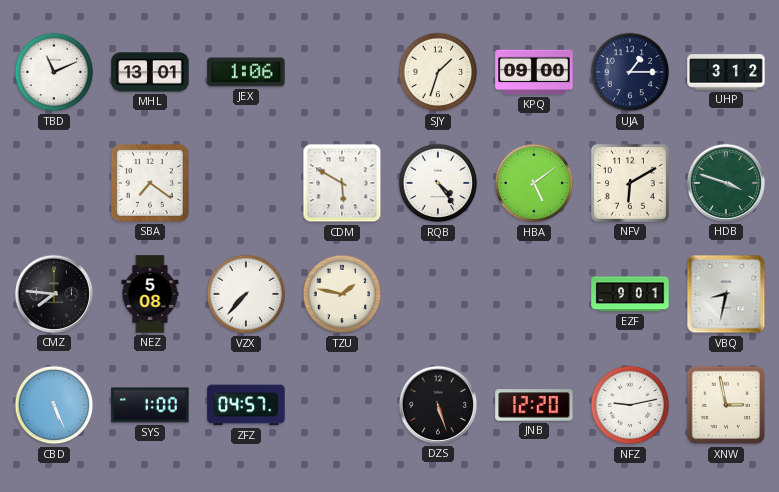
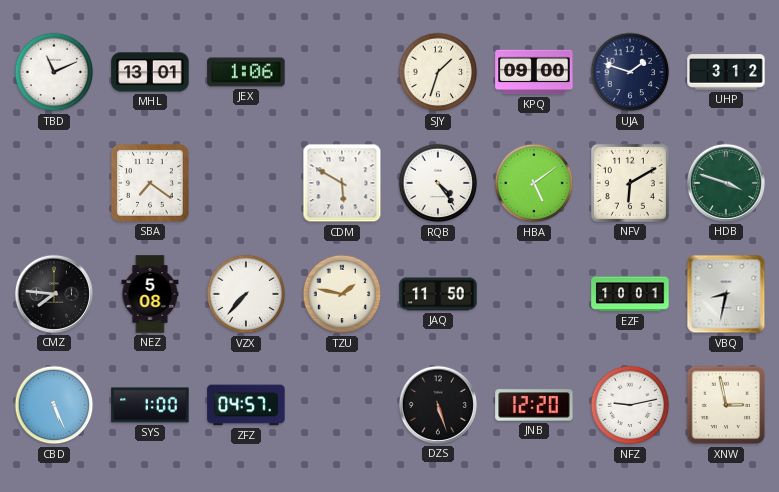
UJA: 1:15 -> 1:48
JAQ: none -> 11:50
EZF: 9:01 -> 10:01
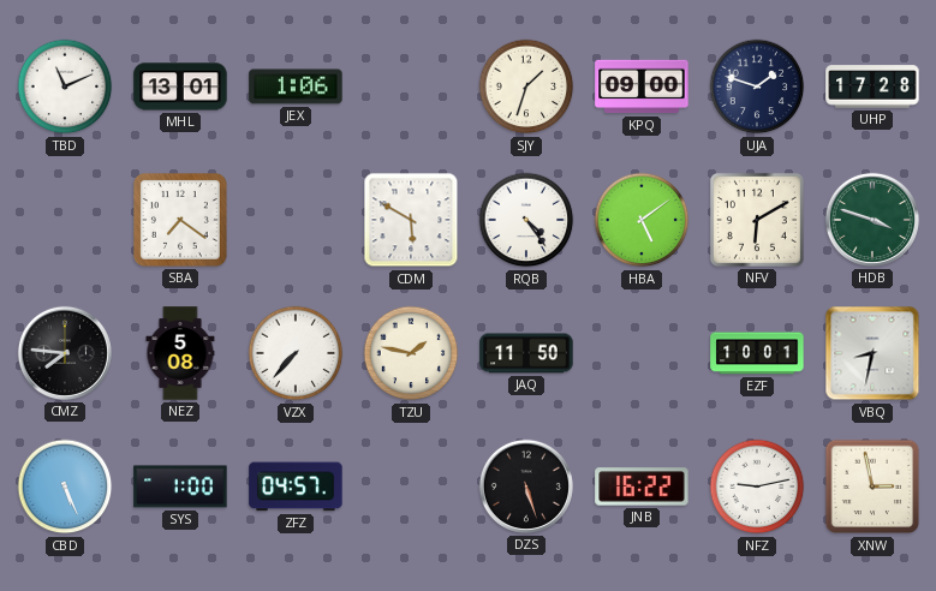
UHP: 3:12 -> 17:28
JNB: 12:20 -> 16:22
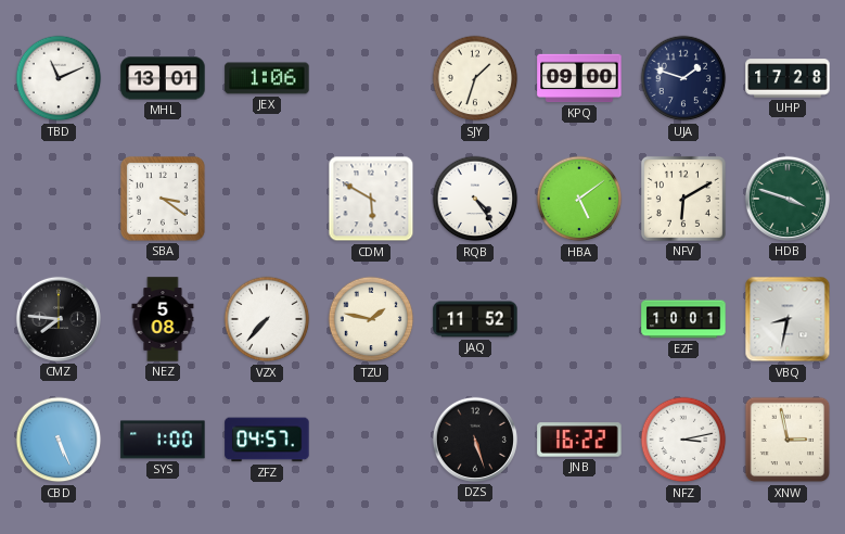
SBA: 7:21 -> 3:21
JAQ: 11:50 -> 11:52
NFZ: 9:13 -> 3:13
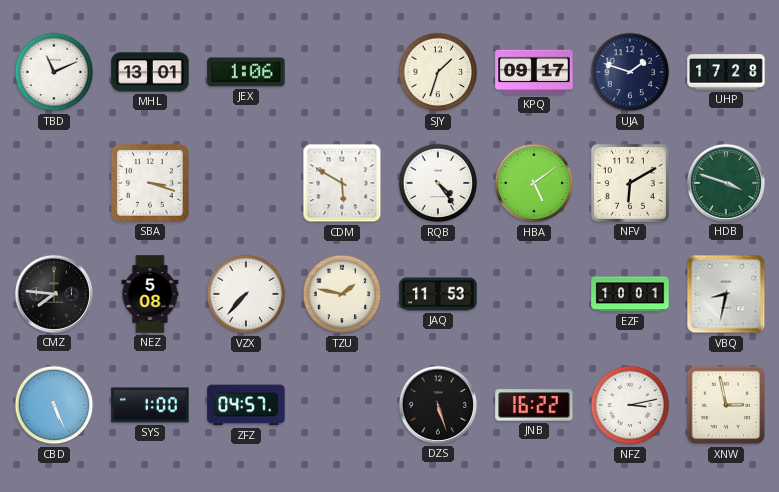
KPQ: 09:00 -> 09:17
SBA: 3:21 -> 3:18
JAQ: 11:52 -> 11:53
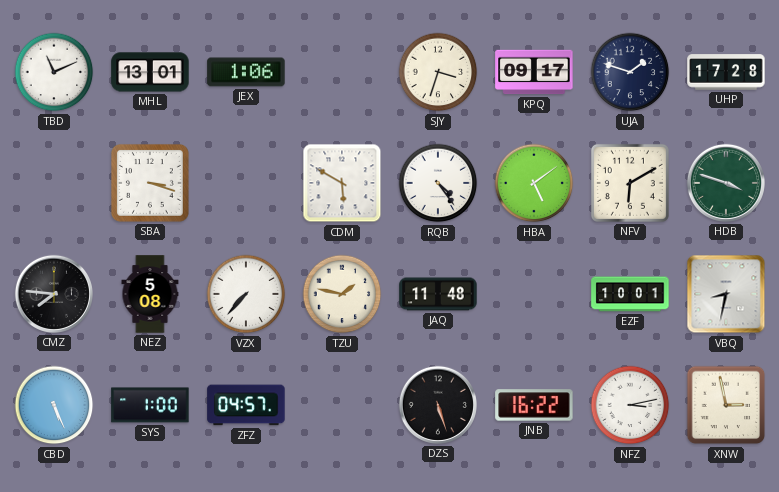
SJY: 1:33 -> 3:33
JAQ: 11:53 -> 11:48
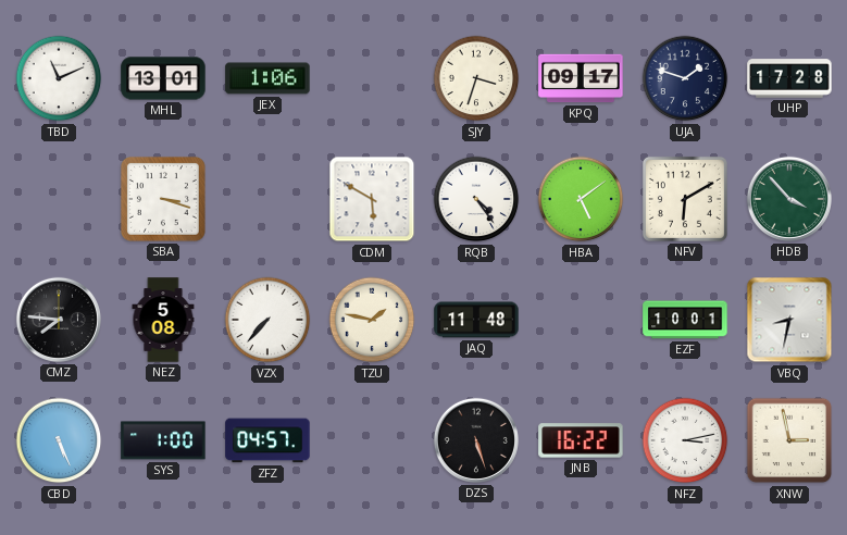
HDB: 3:48 -> 3:53
